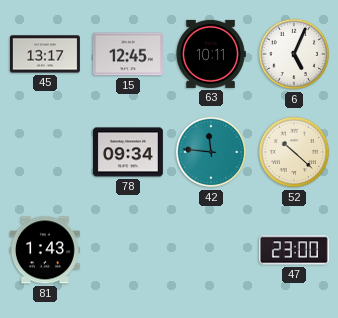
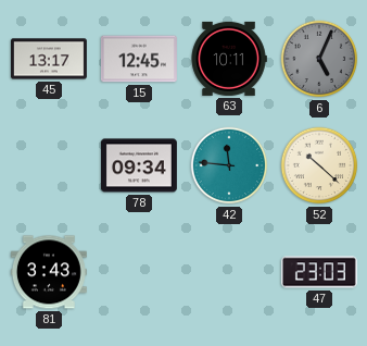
6 dial: white -> grey
81: 1:43 -> 3:43
47: 23:00 -> 23:03
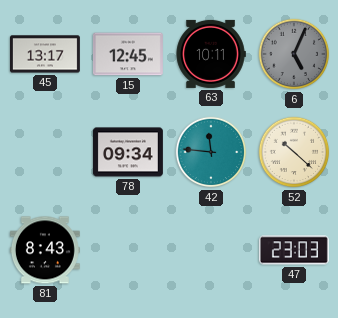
81: 3:43 -> 8:43
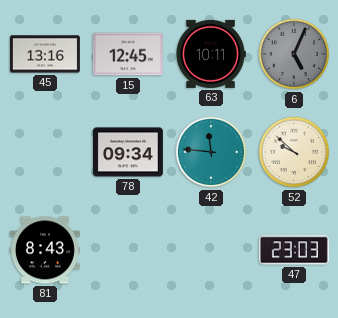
45: 13:17 -> 13:16
52: 10:22 -> 9:52
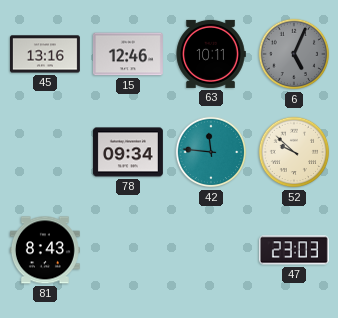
15: 12:45 -> 12:46
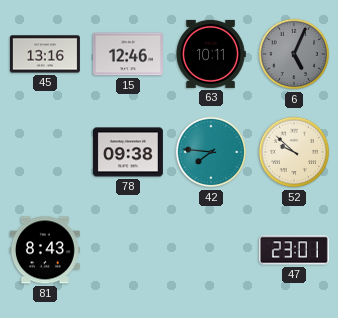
78: 09:34 -> 09:38
42: 11:46 -> 7:46
47: 23:03 -> 23:01
